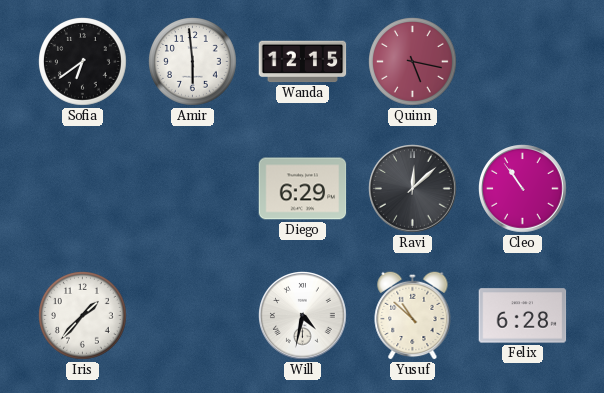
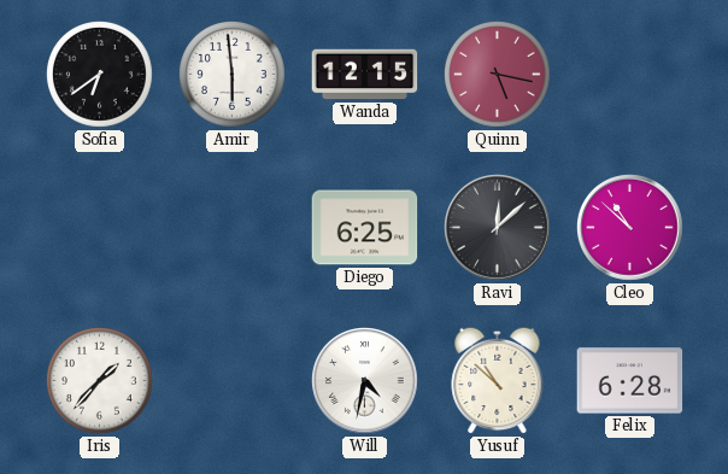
Diego: 6:29 -> 6:25
Cleo: 10:54 -> 10:52
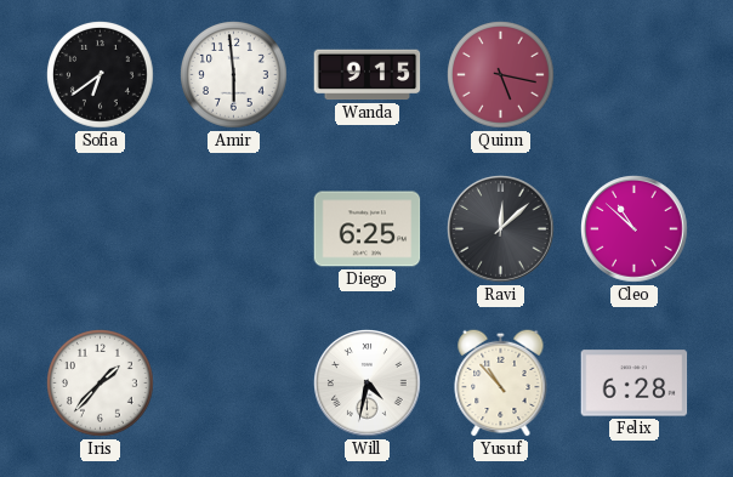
Wanda: 12:15 -> 9:15
Yusuf: 10:52 -> 10:53
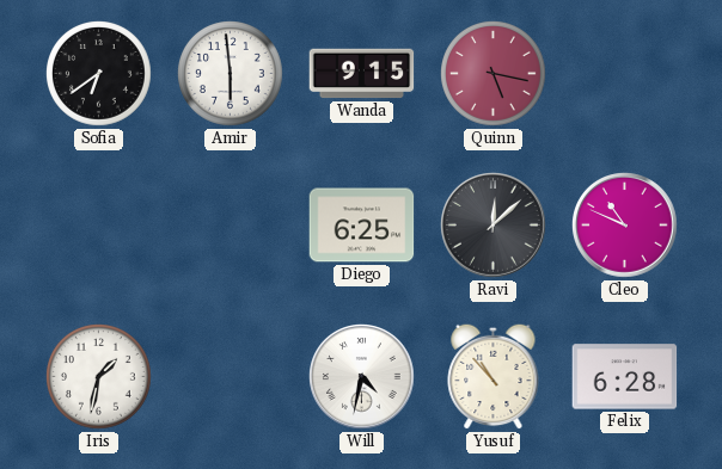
Cleo: 10:52 -> 10:49
Iris: 1:37 -> 1:32
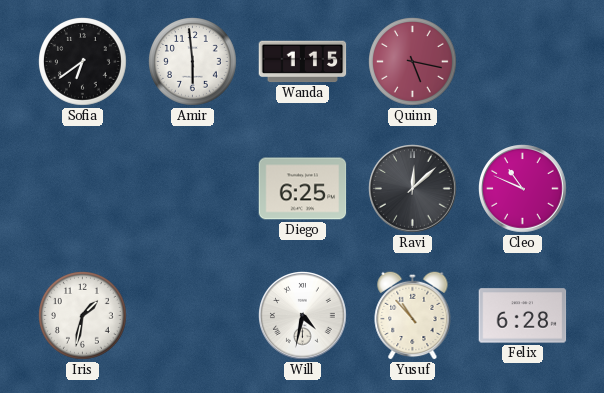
Wanda: 9:15 -> 1:15
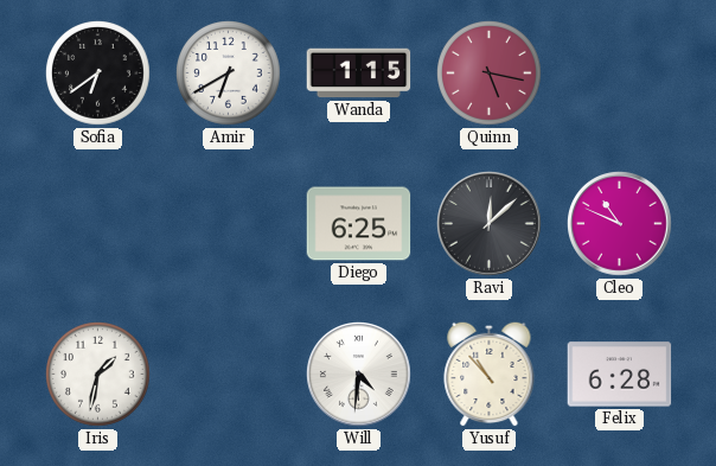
Amir: 5:59 -> 6:40
Will: 4:32 -> 4:31
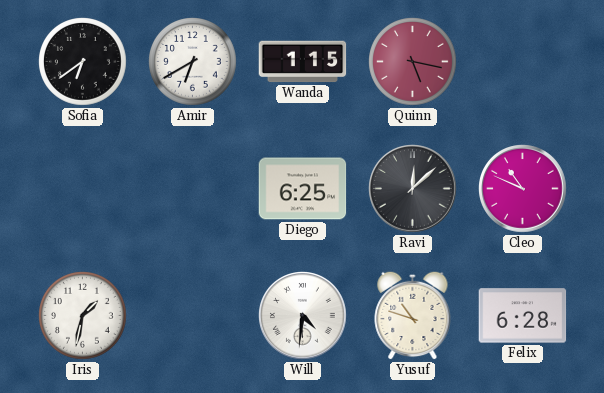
Yusuf: 10:53 -> 10:48
